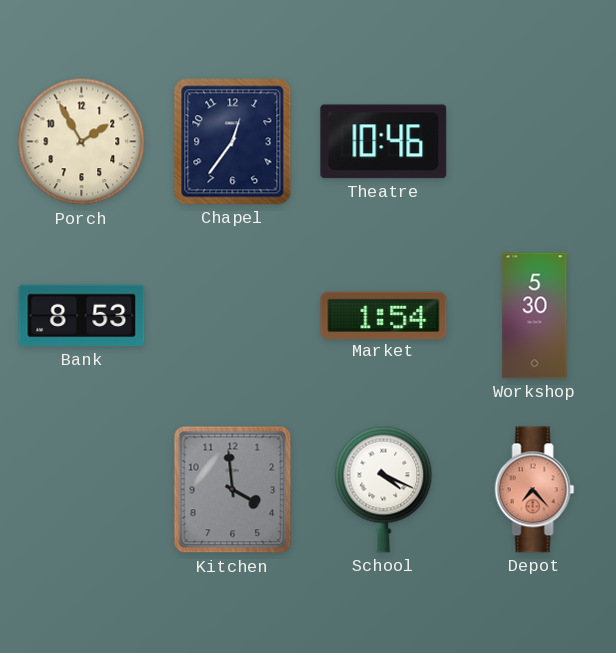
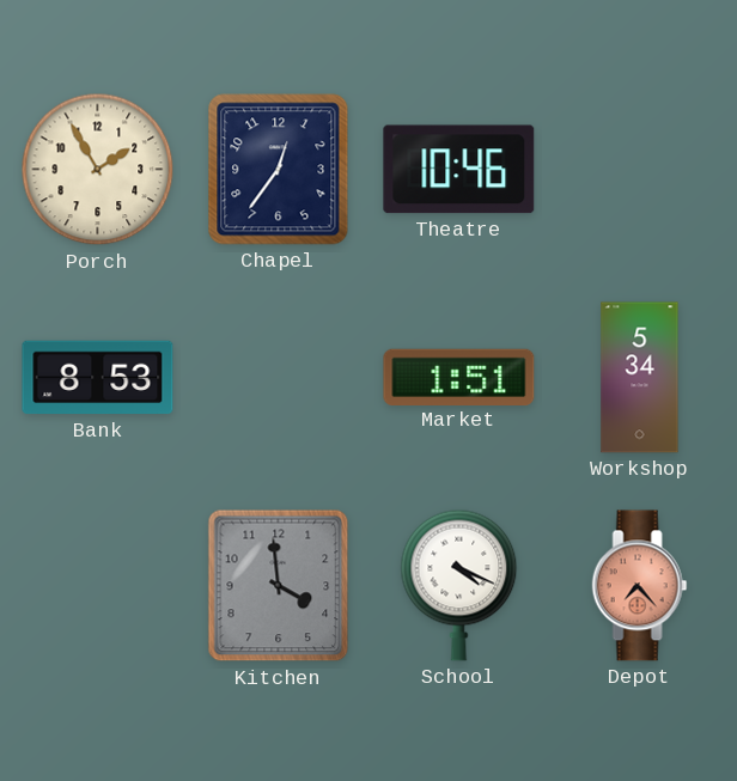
Market: 1:54 -> 1:51
Workshop: 5:30 -> 5:34
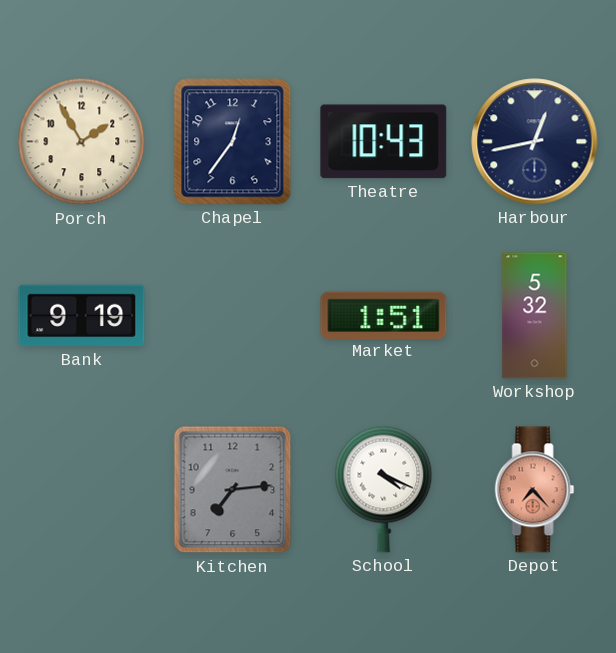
Theatre: 10:46 -> 10:43
Harbour: none -> 12:43
Bank: 8:53 -> 9:19
Workshop: 5:34 -> 5:32
Kitchen: 3:59 -> 7:14
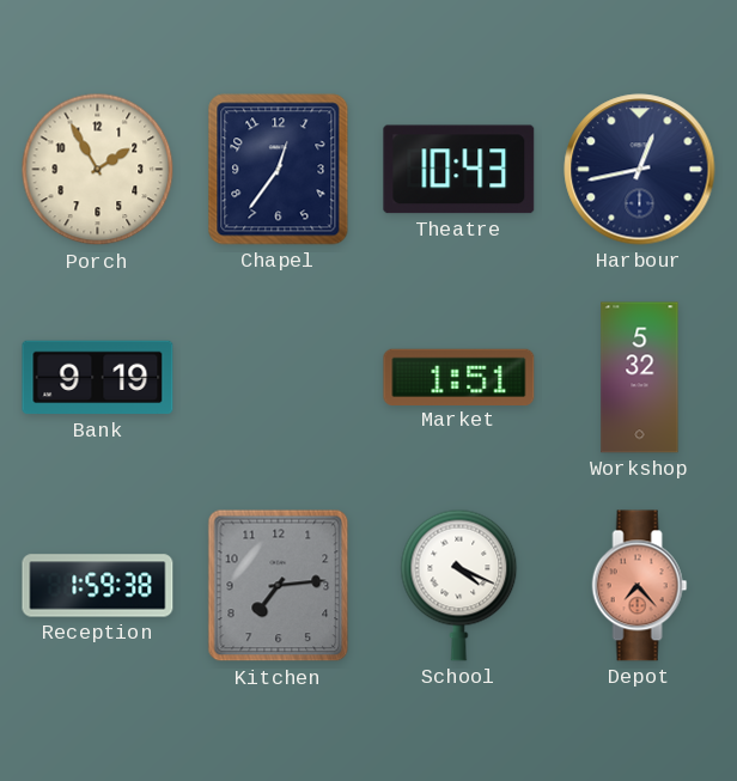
Reception: none -> 1:59
